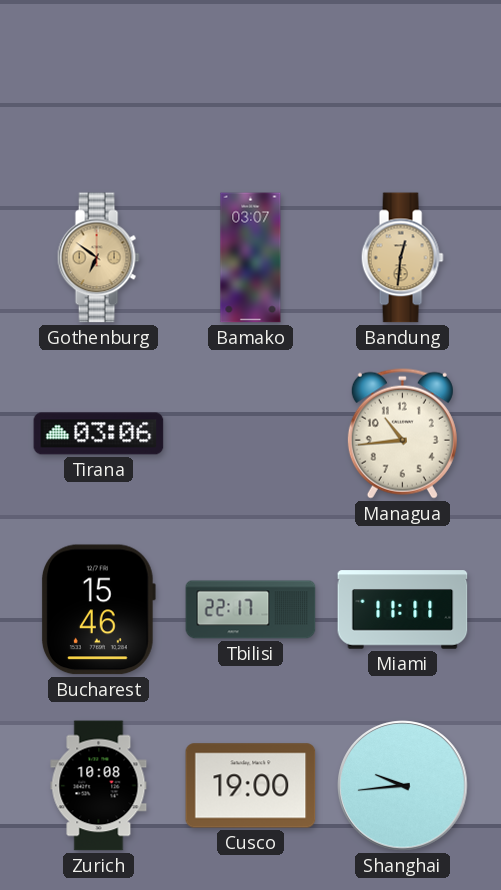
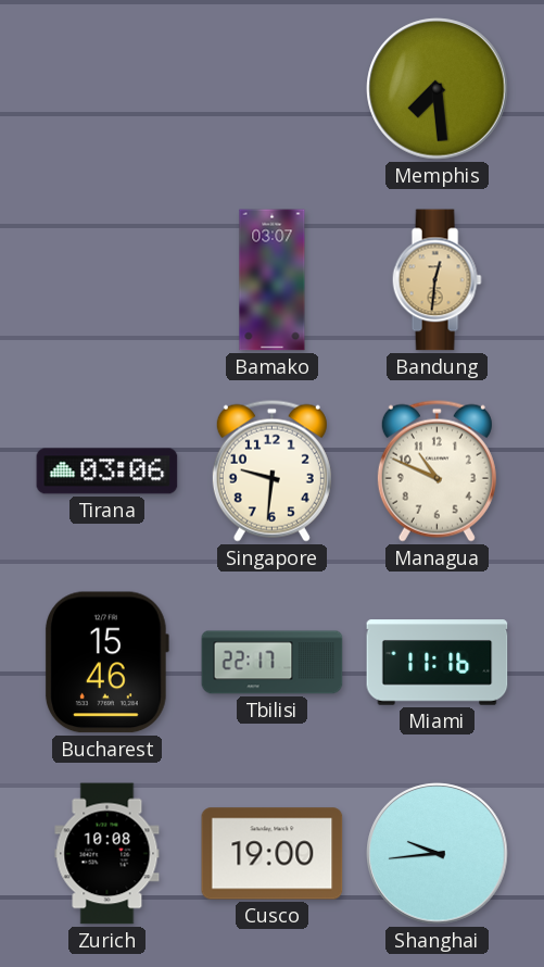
Memphis: none -> 7:29
Gothenburg: 6:51 -> none
Singapore: none -> 9:31
Managua: 10:44 -> 10:49
Miami: 11:11 -> 11:16
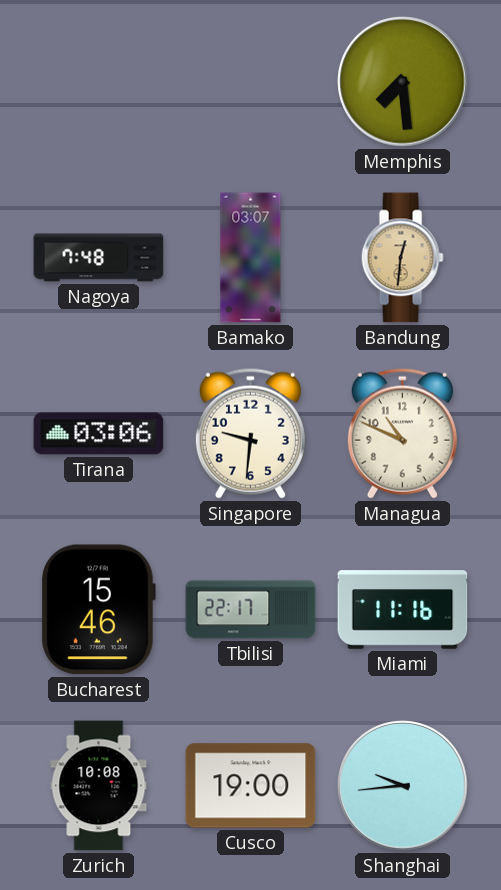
Nagoya: none -> 7:48
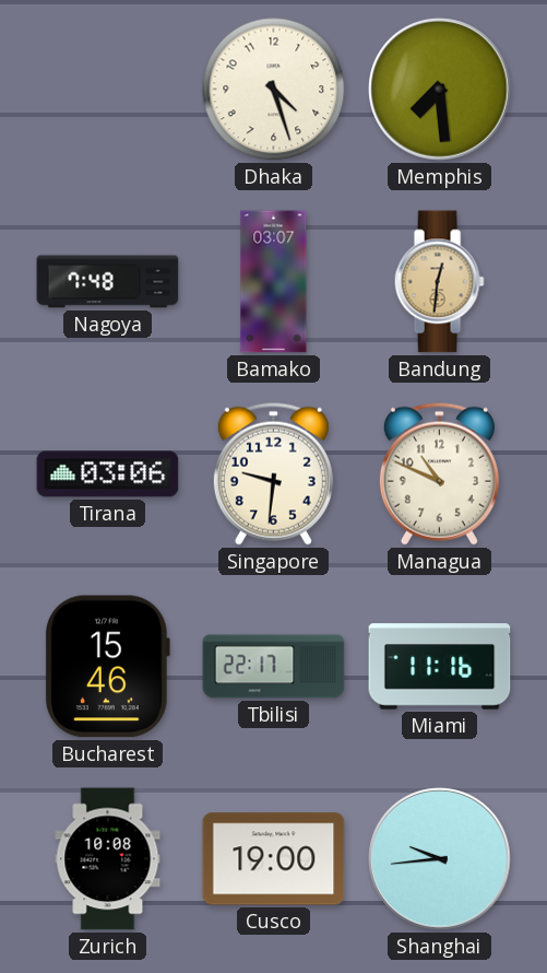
Dhaka: none -> 4:27
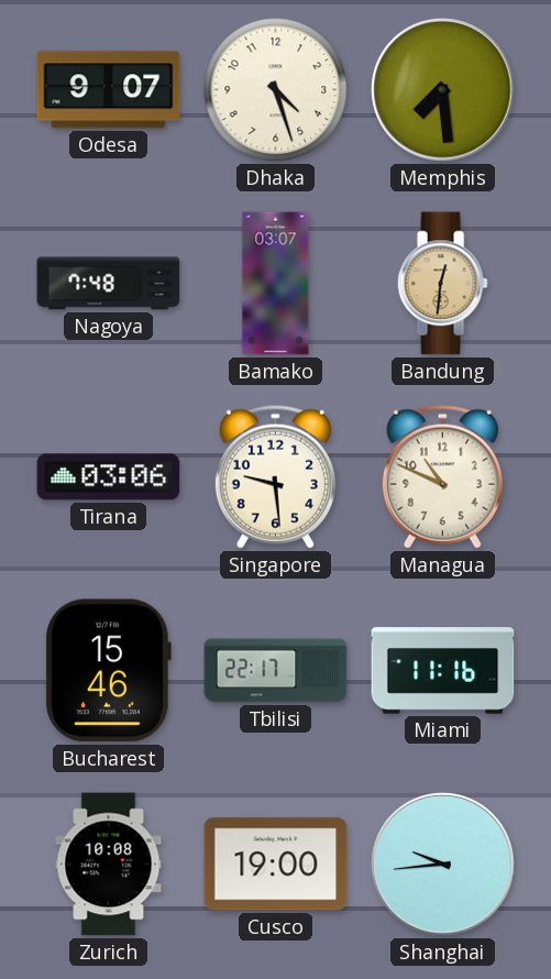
Odesa: none -> 9:07
Singapore: 9:31 -> 9:29
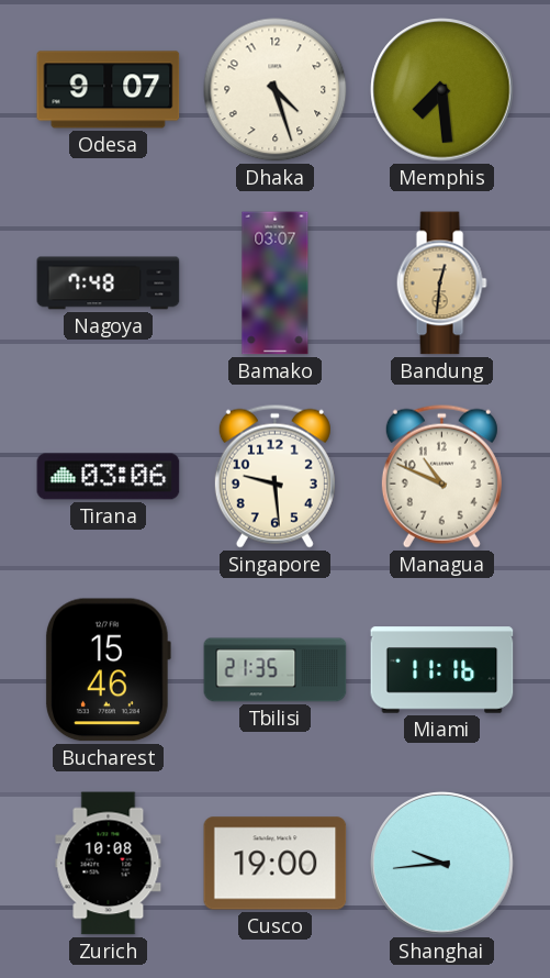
Tbilisi: 22:17 -> 21:35
